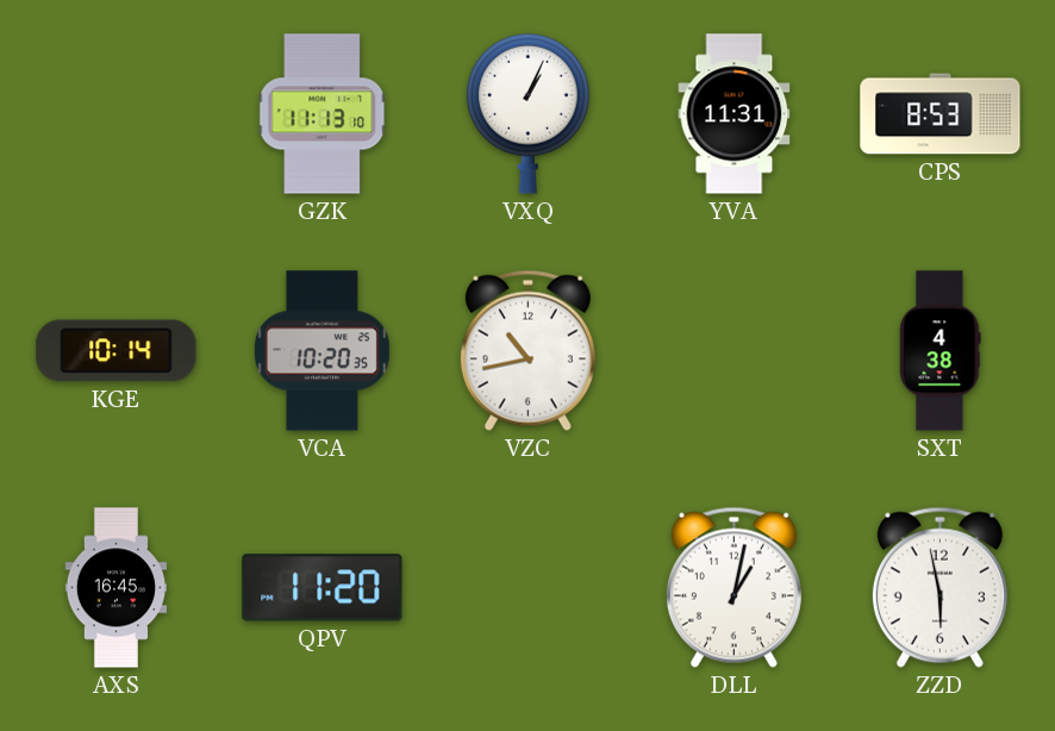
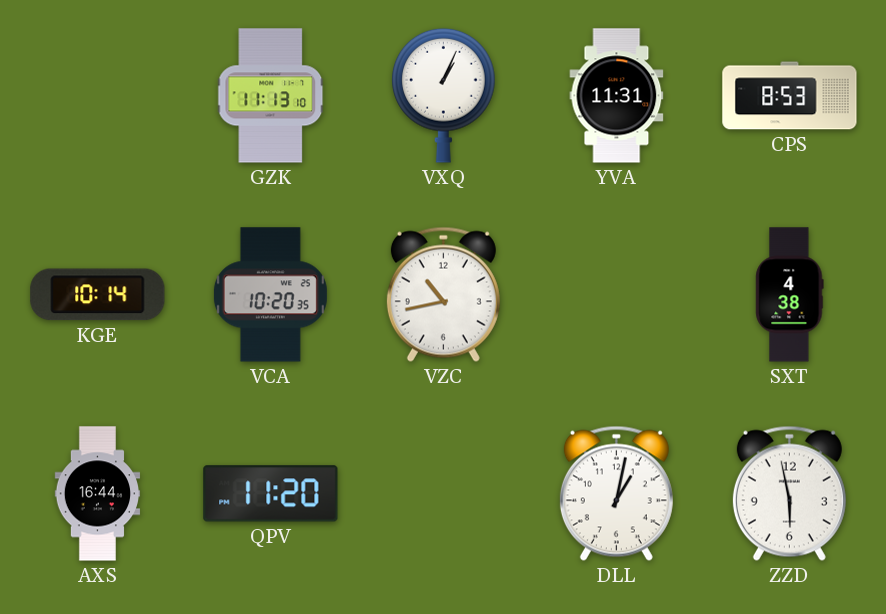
AXS: 16:45 -> 16:44
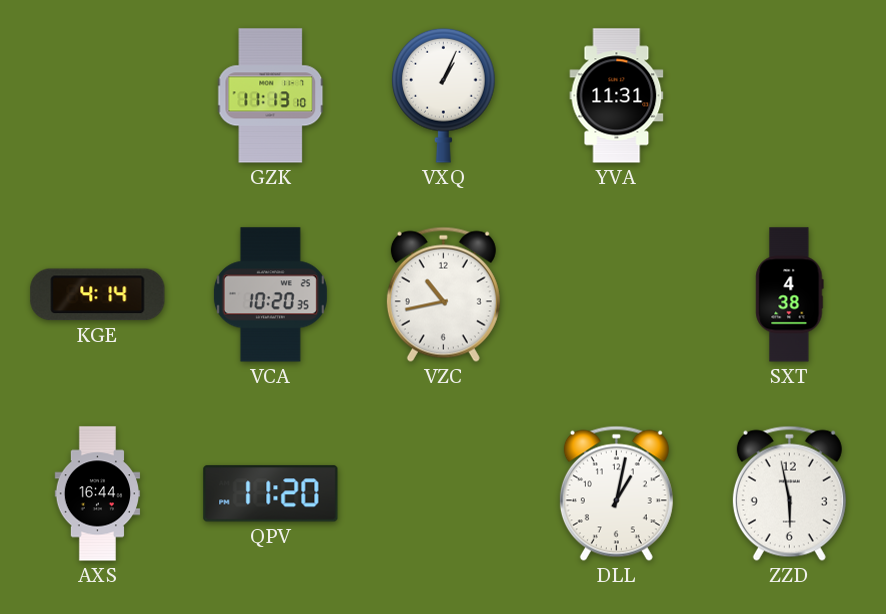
CPS: 8:53 -> none
KGE: 10:14 -> 4:14
